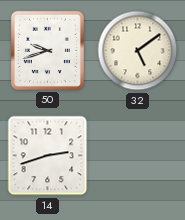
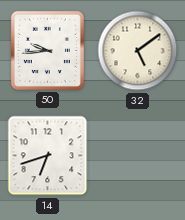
50: 9:42 -> 9:44
14: 2:42 -> 6:42
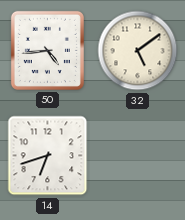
50: 9:44 -> 4:44
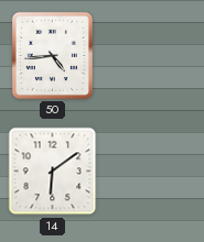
32: 5:09 -> none
14: 6:42 -> 6:09
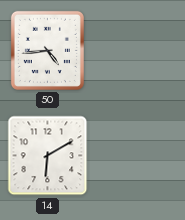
14: 6:09 -> 6:10
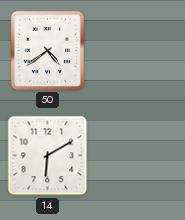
50: 4:44 -> 4:39
